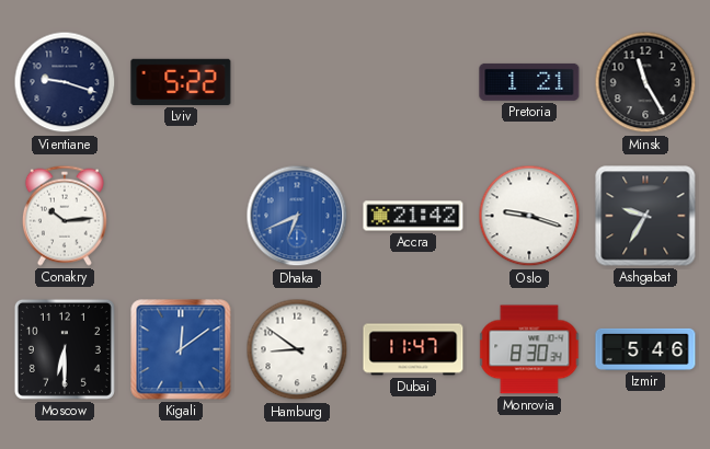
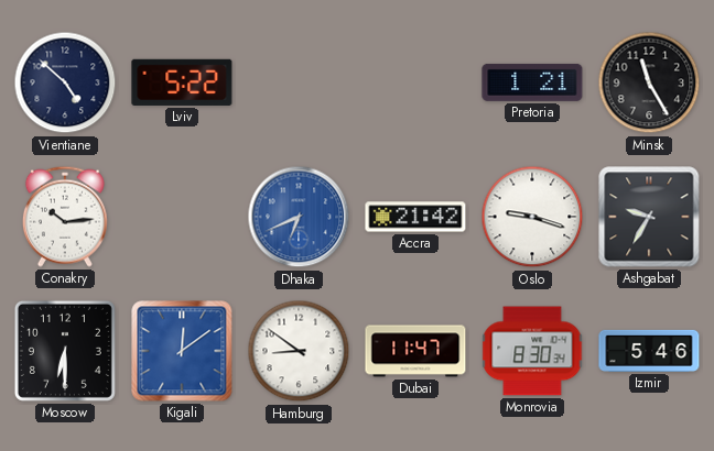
Vientiane: 9:18 -> 4:52
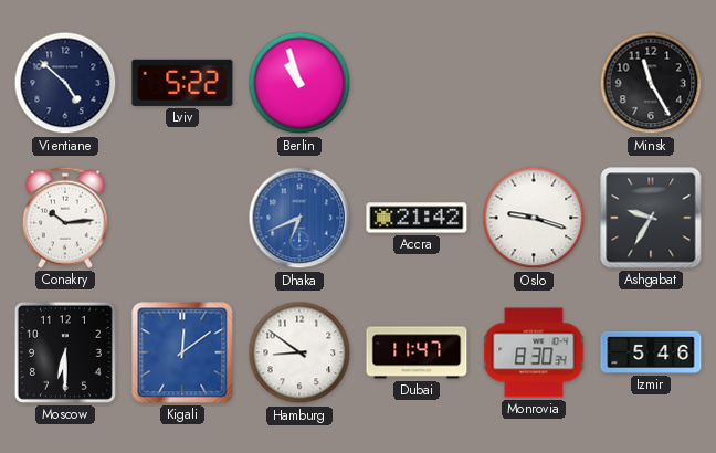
Berlin: none -> 10:57
Pretoria: 1:21 -> none
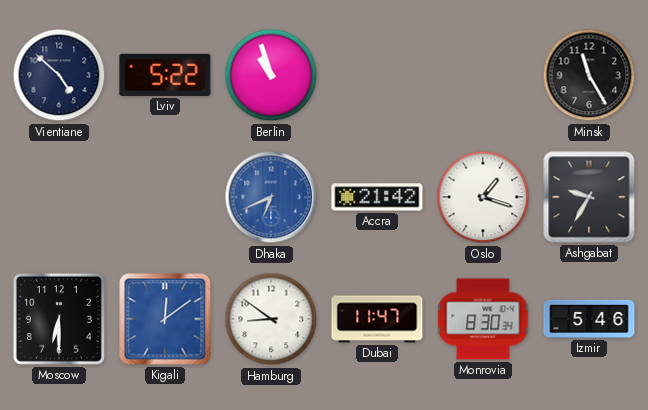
Conakry: 10:14 -> none
Oslo: 9:18 -> 1:18
